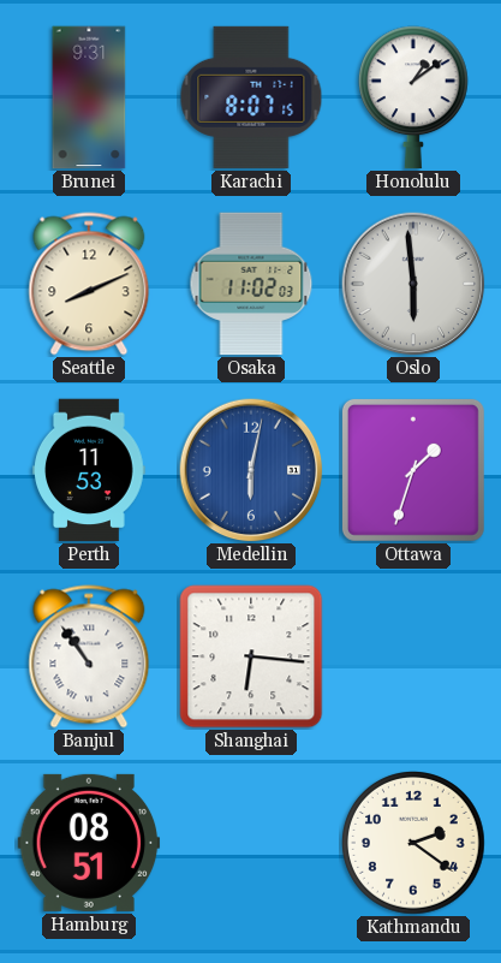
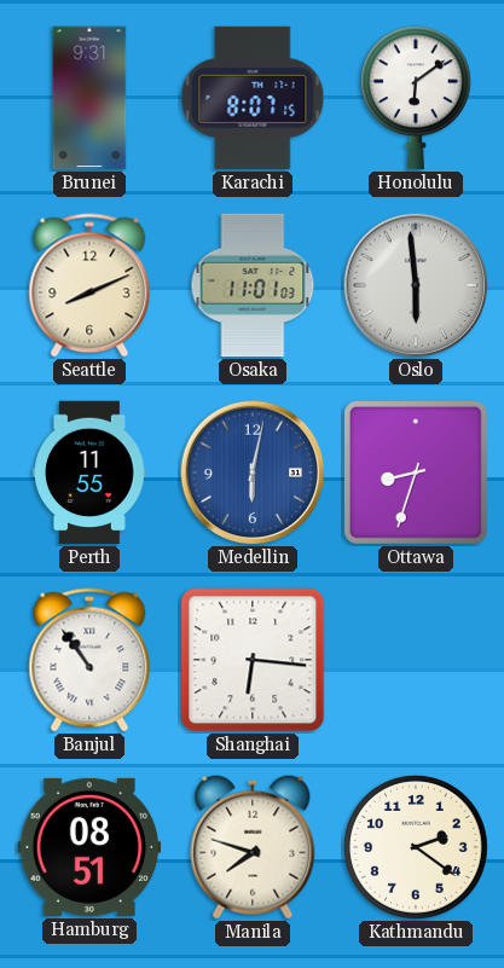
Honolulu: 1:09 -> 6:09
Osaka: 11:02 -> 11:01
Perth: 11:53 -> 11:55
Ottawa: 1:33 -> 8:33
Manila: none -> 7:48
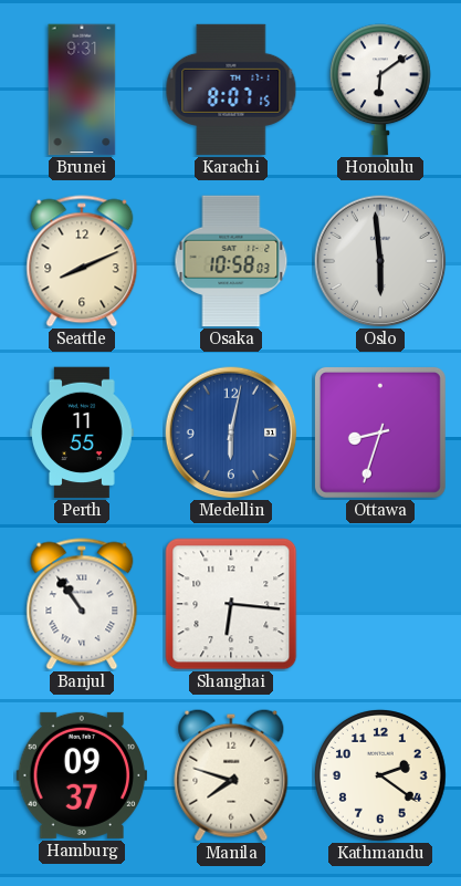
Osaka: 11:01 -> 10:58
Hamburg: 08:51 -> 09:37
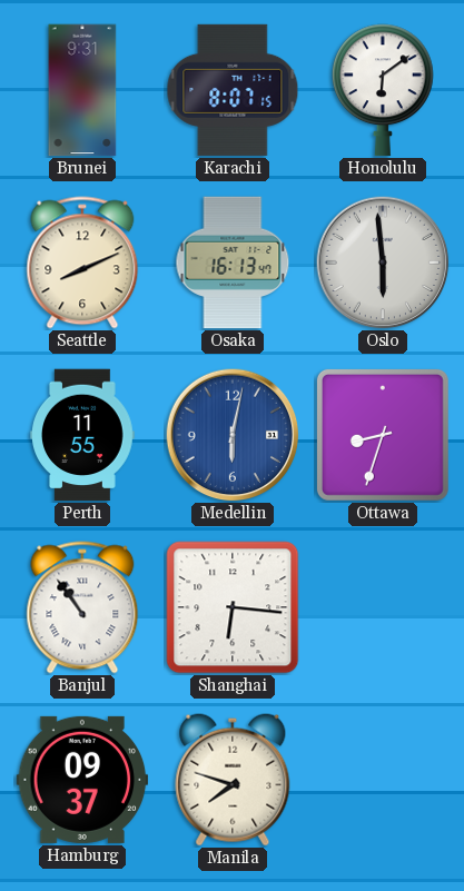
Osaka: 10:58 -> 16:13
Kathmandu: 2:21 -> none
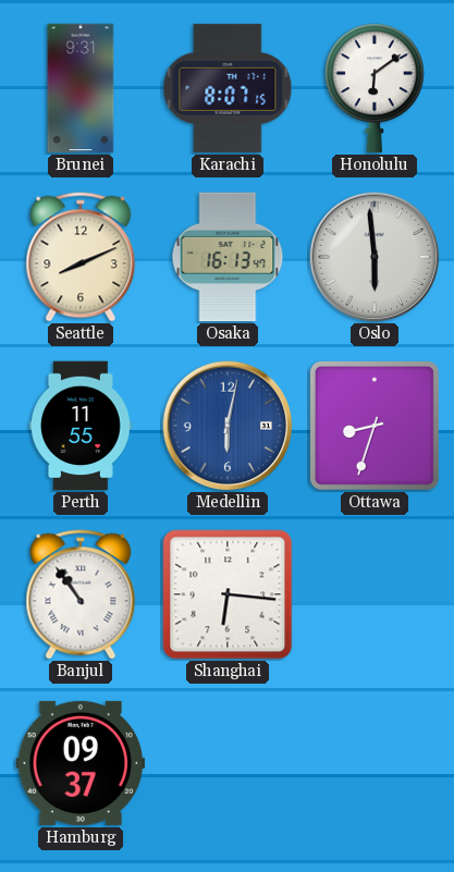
Manila: 7:48 -> none
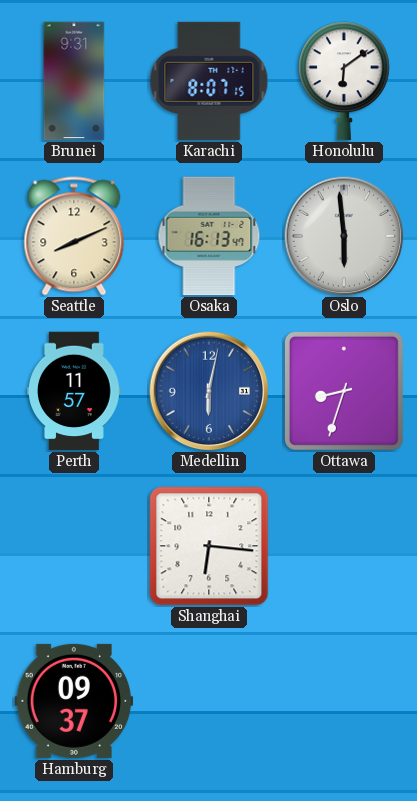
Perth: 11:55 -> 11:57
Banjul: 10:54 -> none
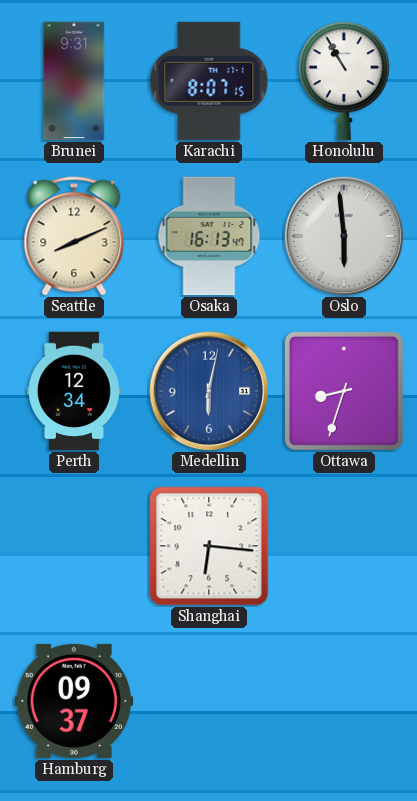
Honolulu: 6:09 -> 10:55
Perth: 11:57 -> 12:34
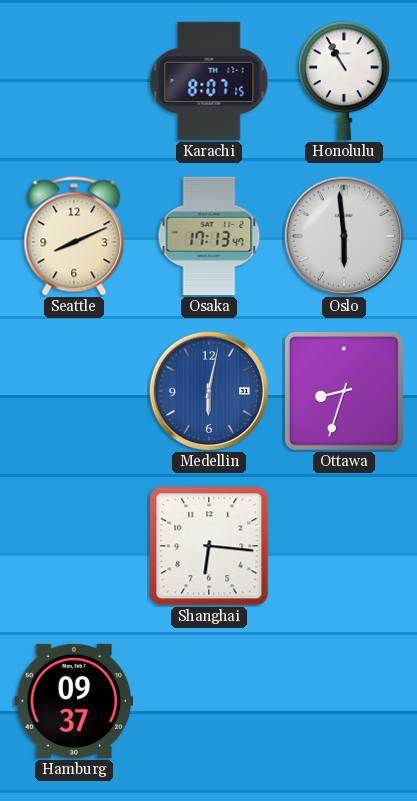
Brunei: 9:31 -> none
Osaka: 16:13 -> 17:13
Perth: 12:34 -> none
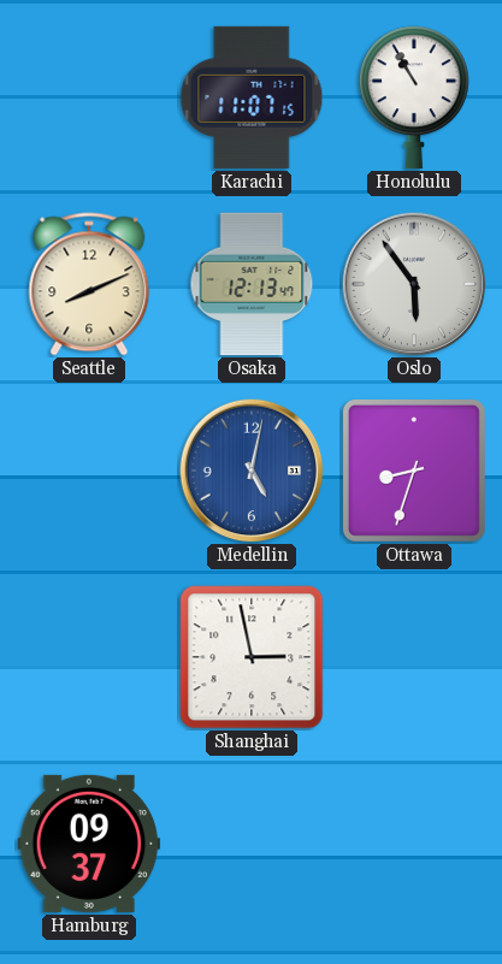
Karachi: 8:07 -> 11:07
Osaka: 17:13 -> 12:13
Oslo: 5:59 -> 5:54
Medellin: 6:02 -> 5:02
Shanghai: 6:16 -> 2:58
